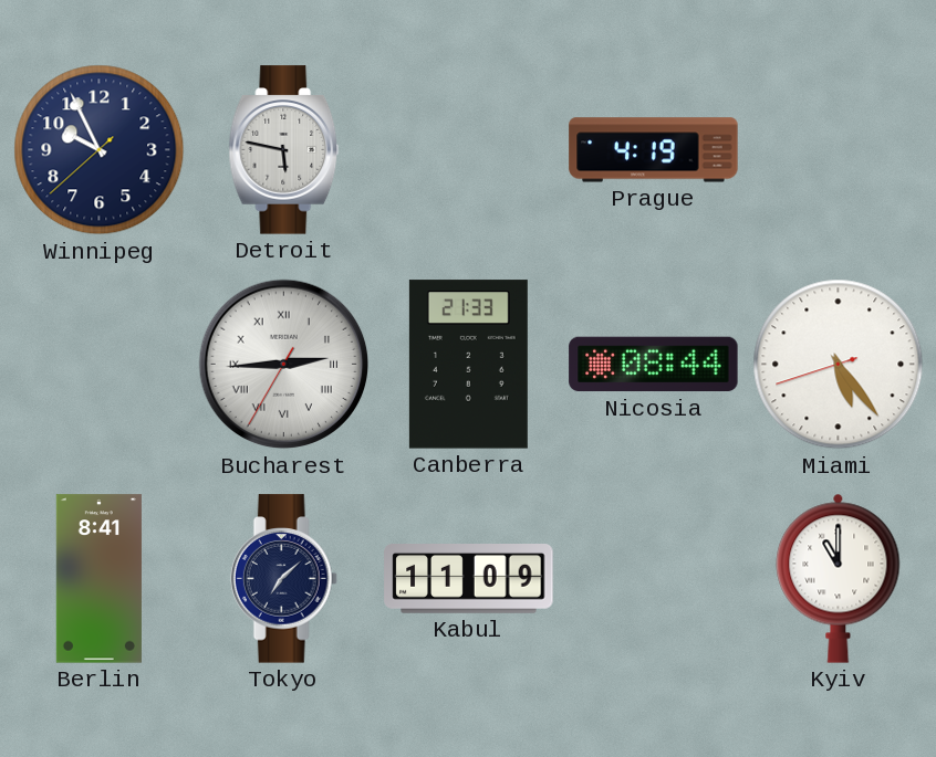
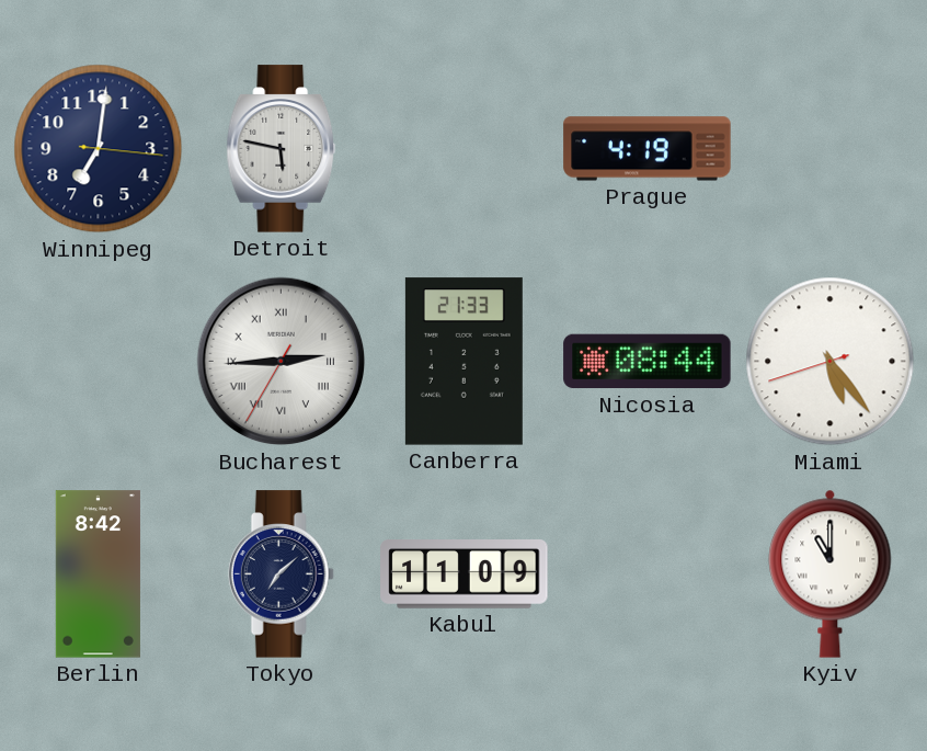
Winnipeg: 9:55 -> 7:01
Berlin: 8:41 -> 8:42
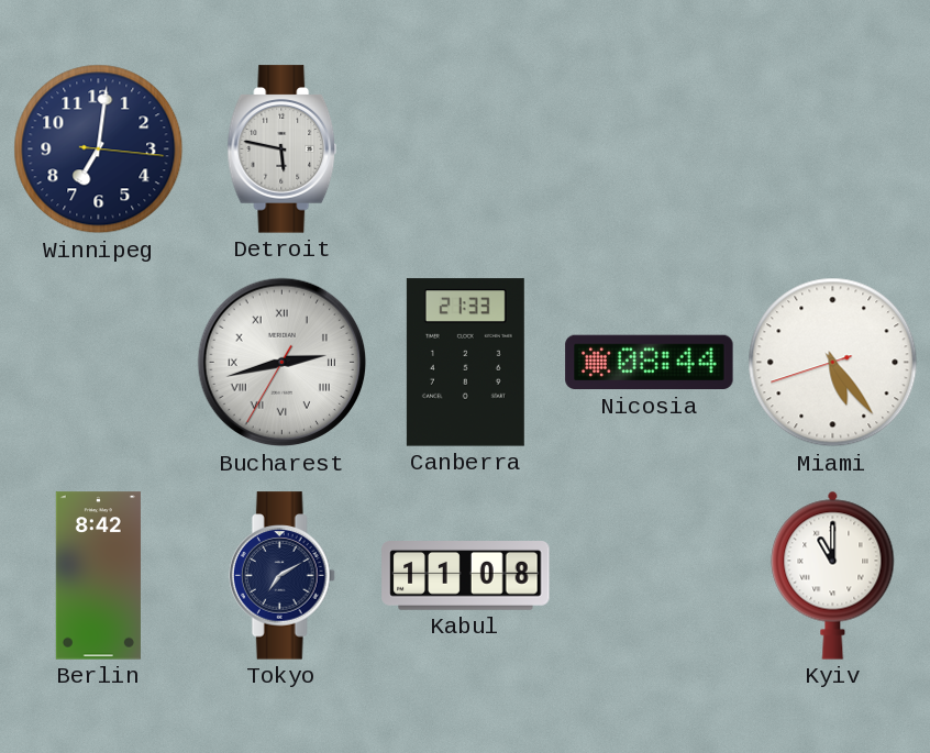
Prague: 4:19 -> none
Bucharest: 2:44 -> 2:42
Tokyo: 7:08 -> 7:10
Kabul: 11:09 -> 11:08
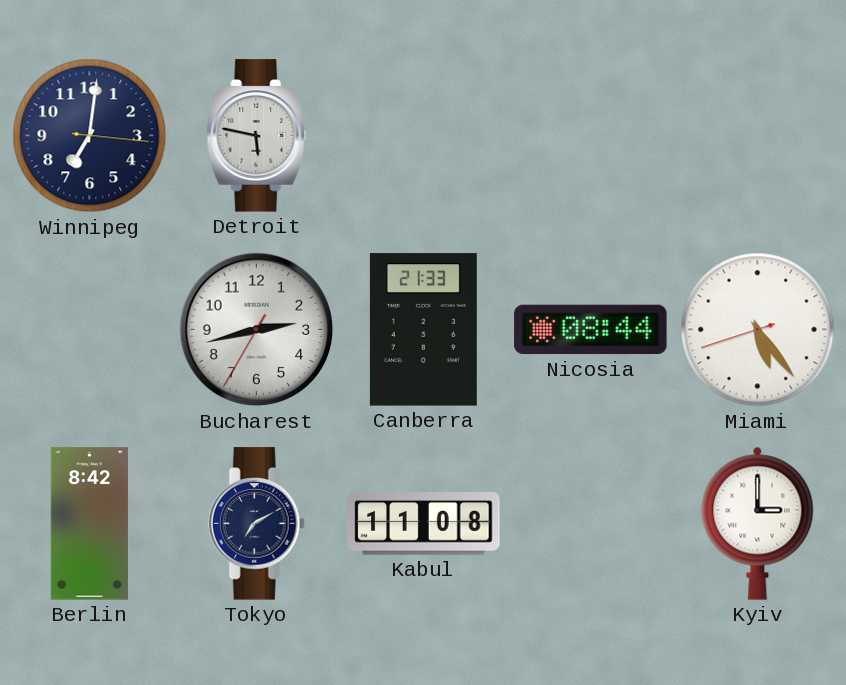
Bucharest numerals: Roman -> Arabic
Kyiv: 11:00 -> 3:00
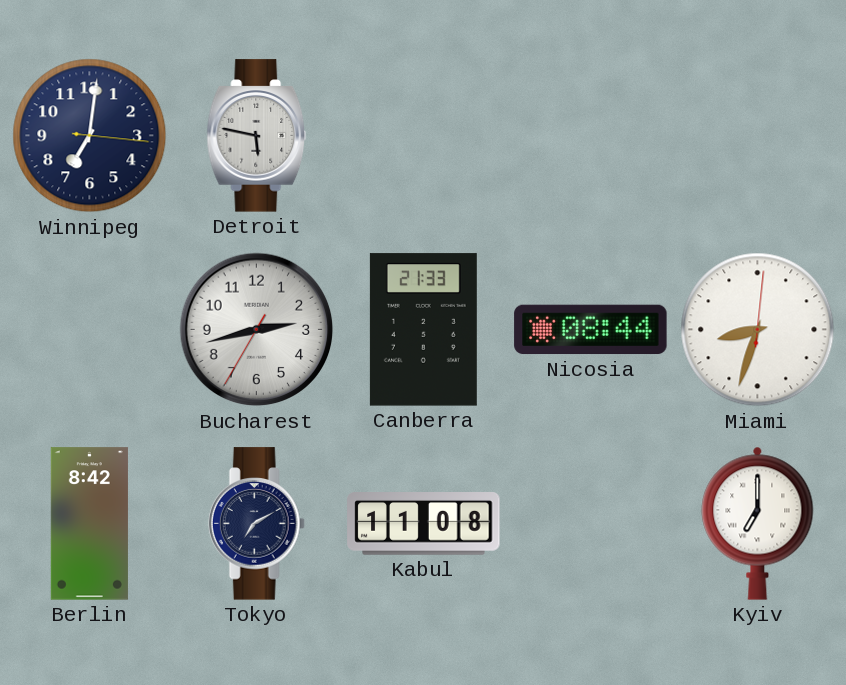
Miami: 5:23 -> 8:33
Kyiv: 3:00 -> 7:00
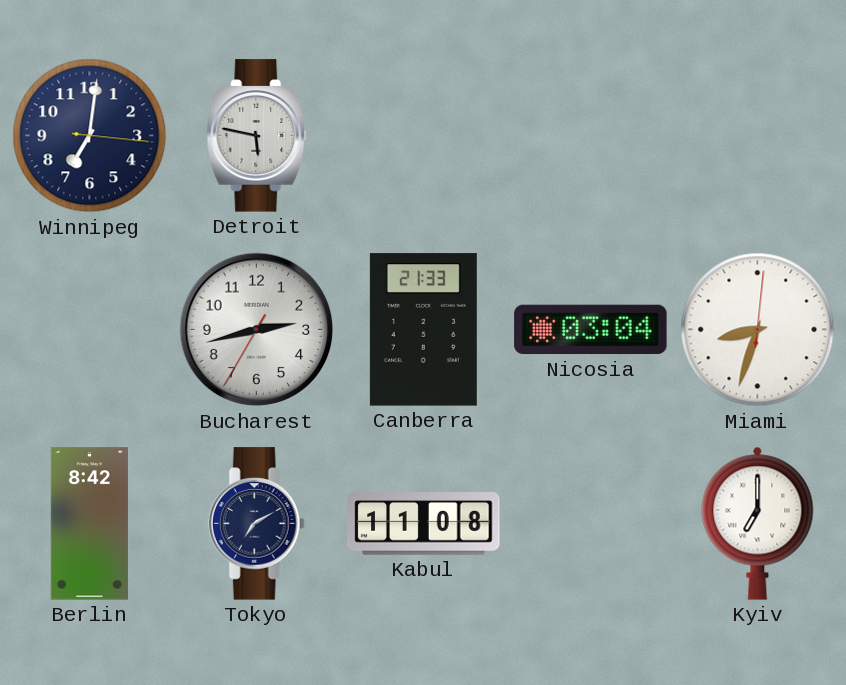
Nicosia: 08:44 -> 03:04
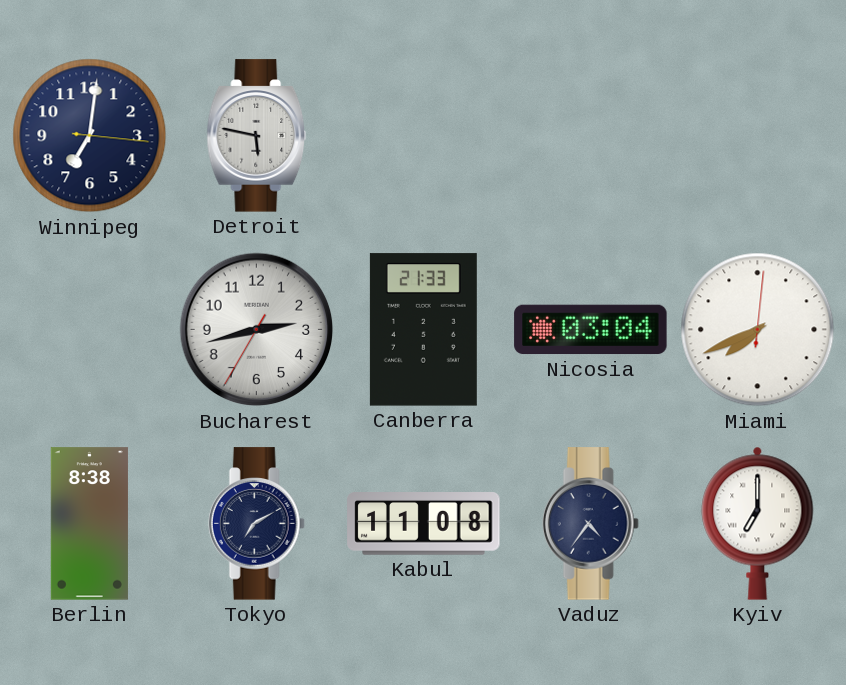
Miami: 8:33 -> 7:41
Berlin: 8:42 -> 8:38
Vaduz: none -> 4:36
